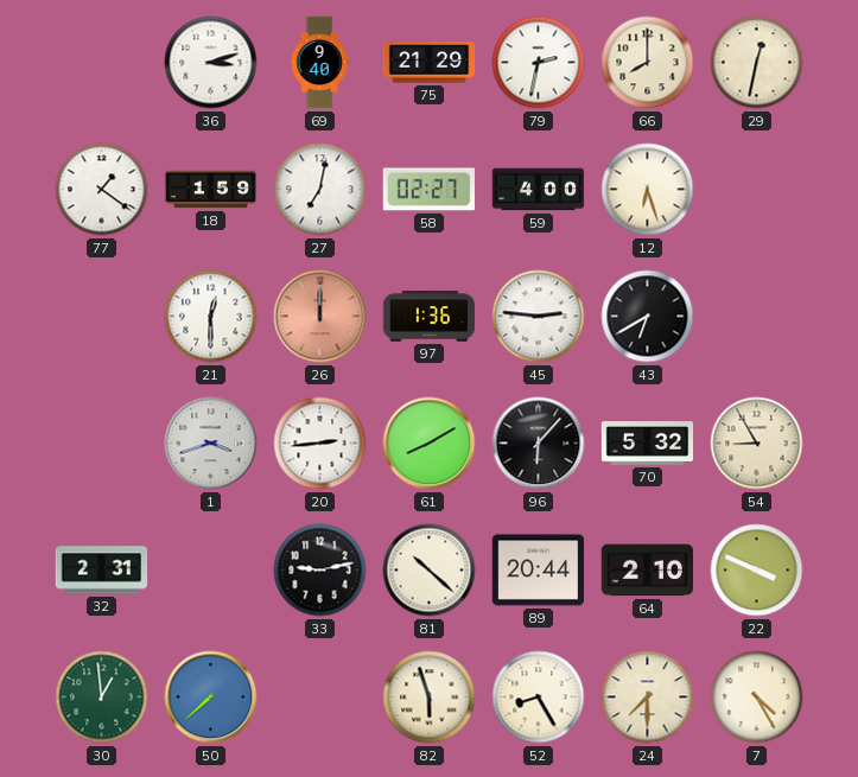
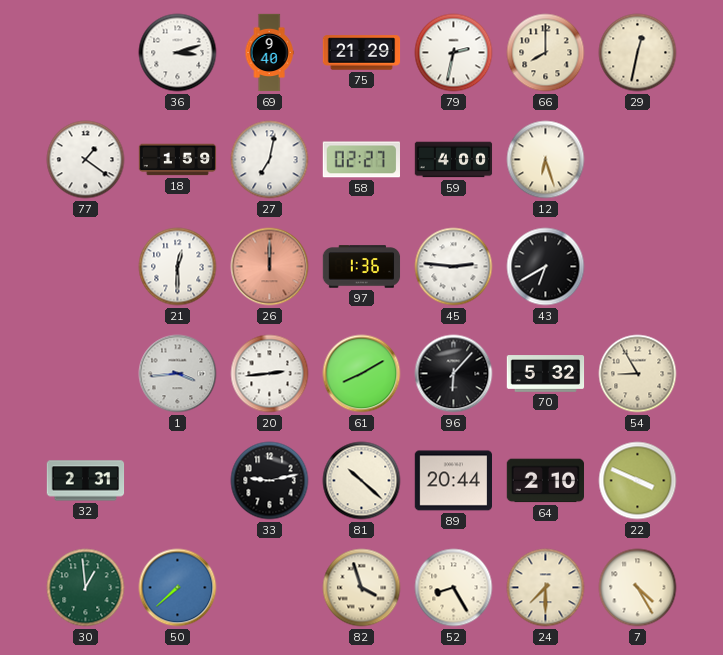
1: 3:42 -> 3:44
82: 5:57 -> 3:57
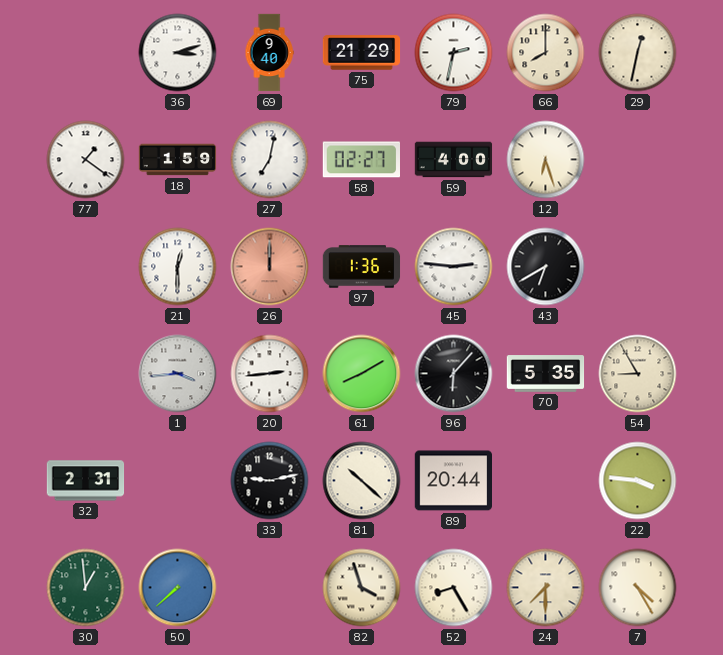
70: 5:32 -> 5:35
64: 2:10 -> none
22: 3:49 -> 3:46
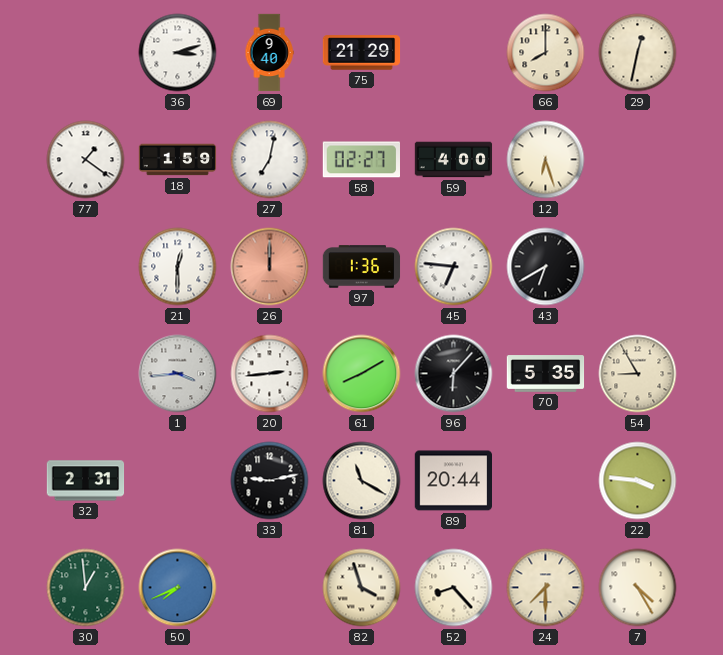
79: 2:32 -> none
45: 2:46 -> 6:46
81: 10:22 -> 11:20
50: 7:38 -> 7:41
52: 8:25 -> 8:23
